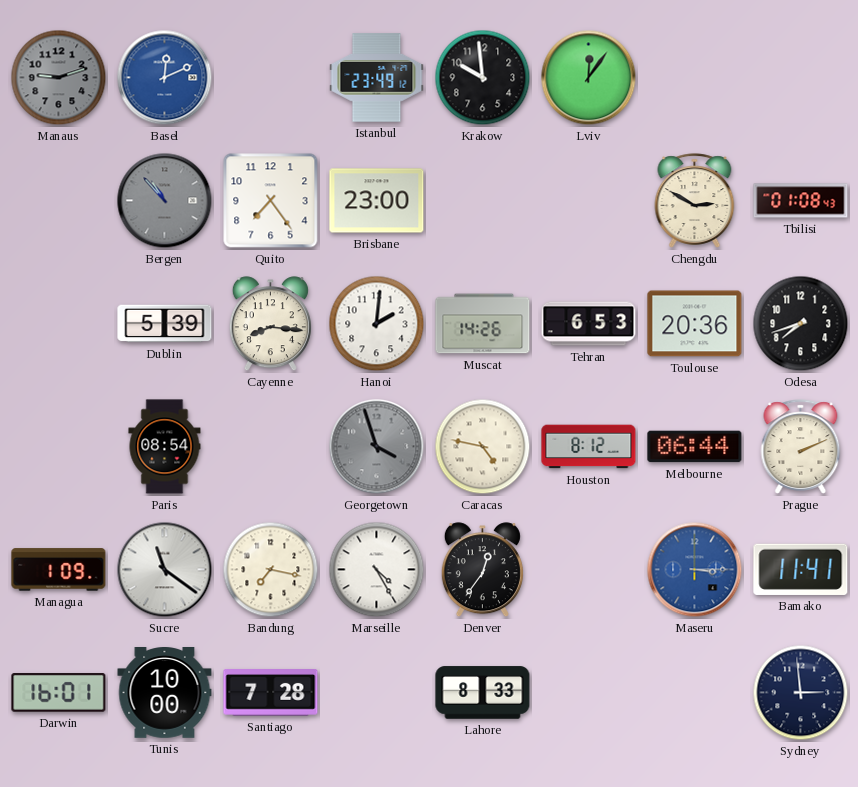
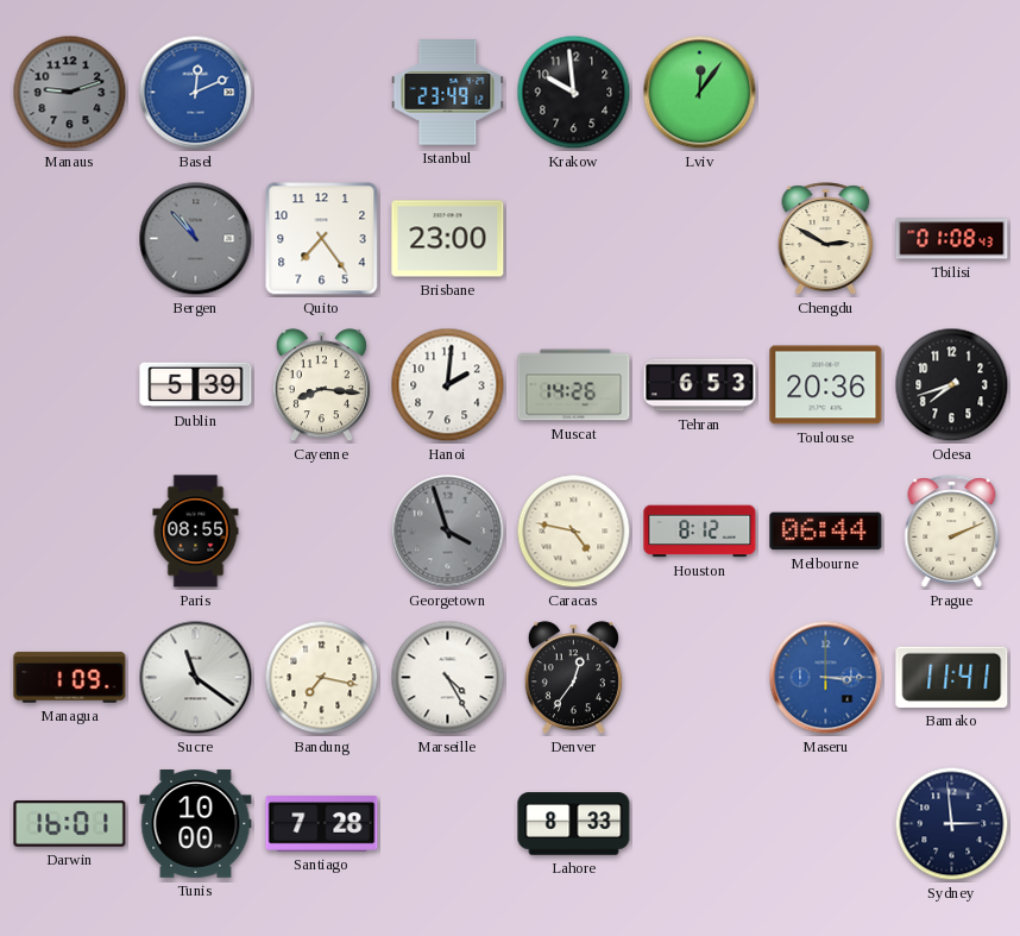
Paris: 08:54 -> 08:55
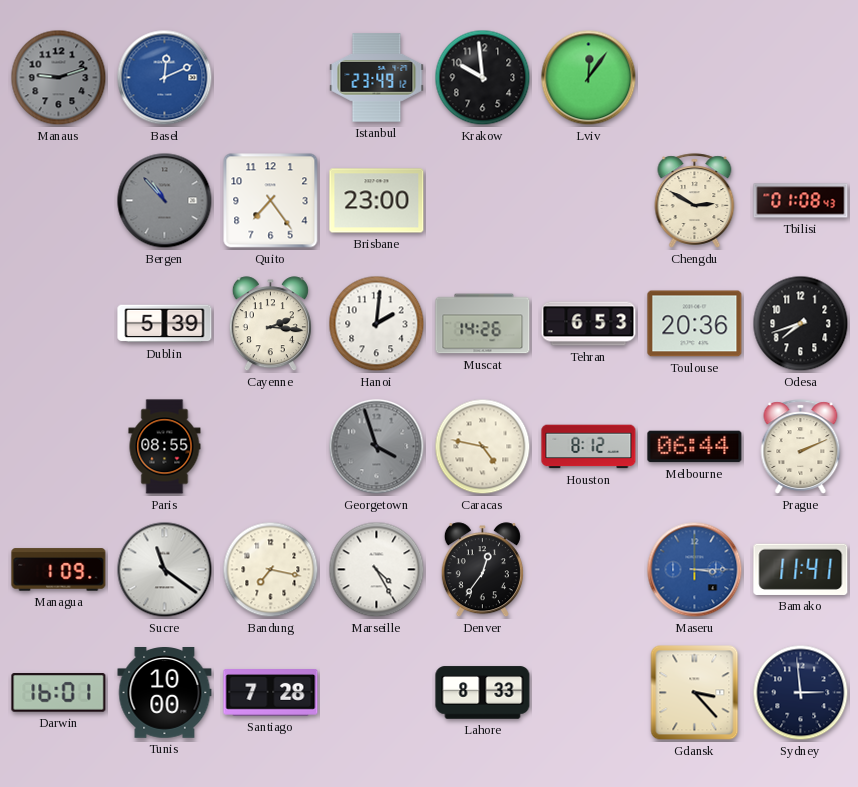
Cayenne: 8:16 -> 2:16
Gdansk: none -> 3:23
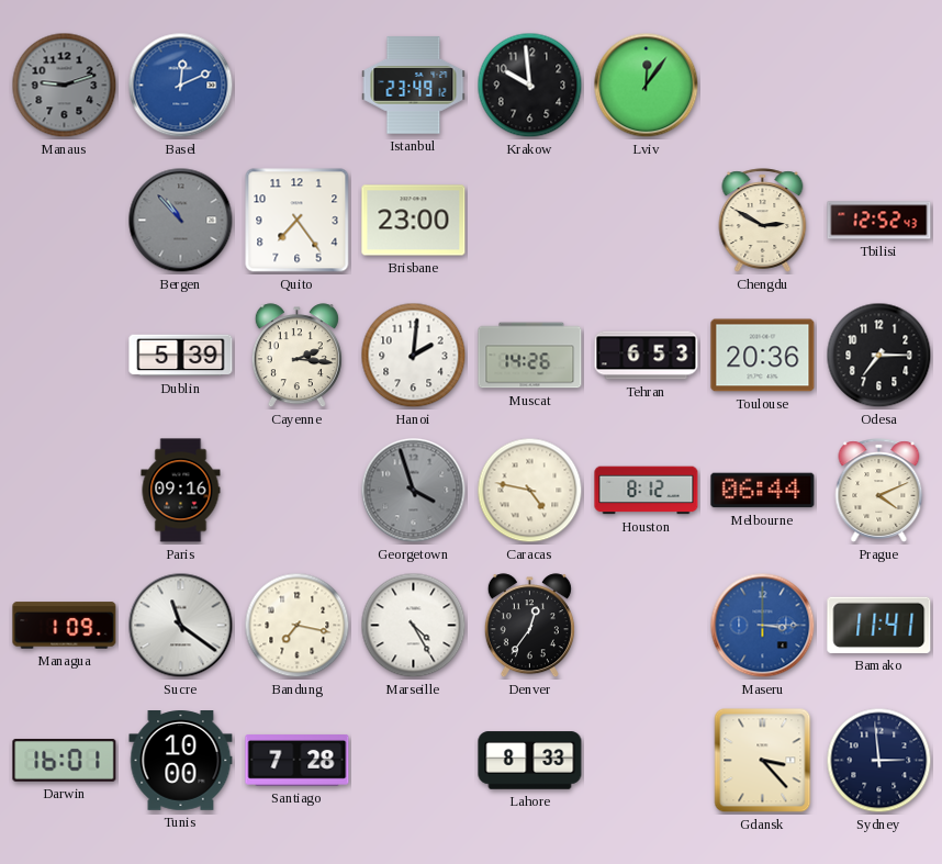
Tbilisi: 01:08 -> 12:52
Odesa: 7:42 -> 7:15
Paris: 08:55 -> 09:16
Prague: 2:11 -> 4:11
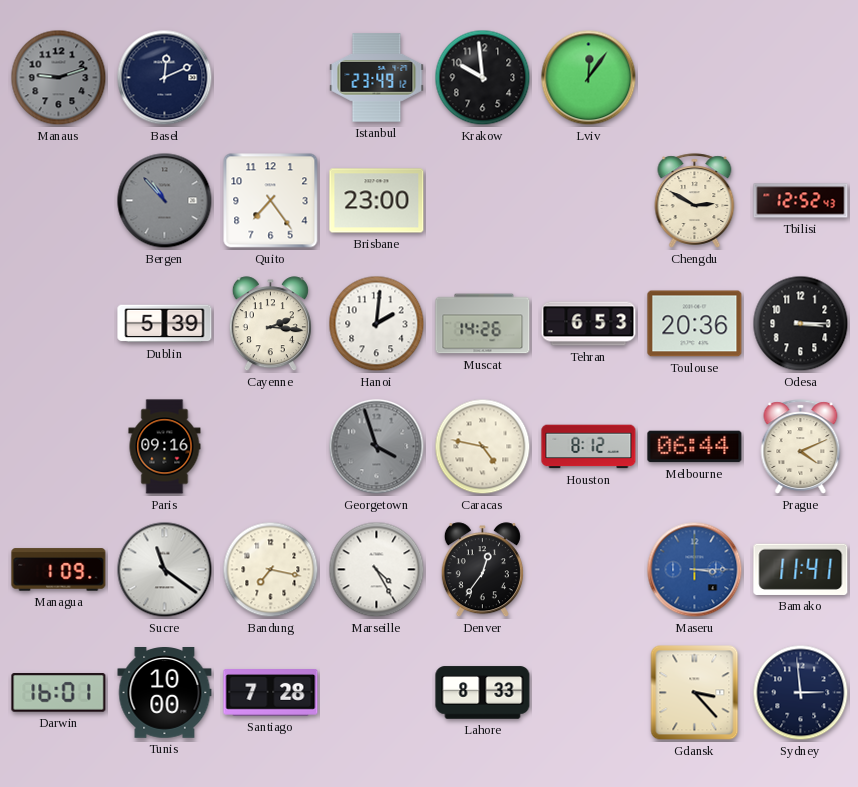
Basel dial: blue -> navy
Odesa: 7:15 -> 3:15
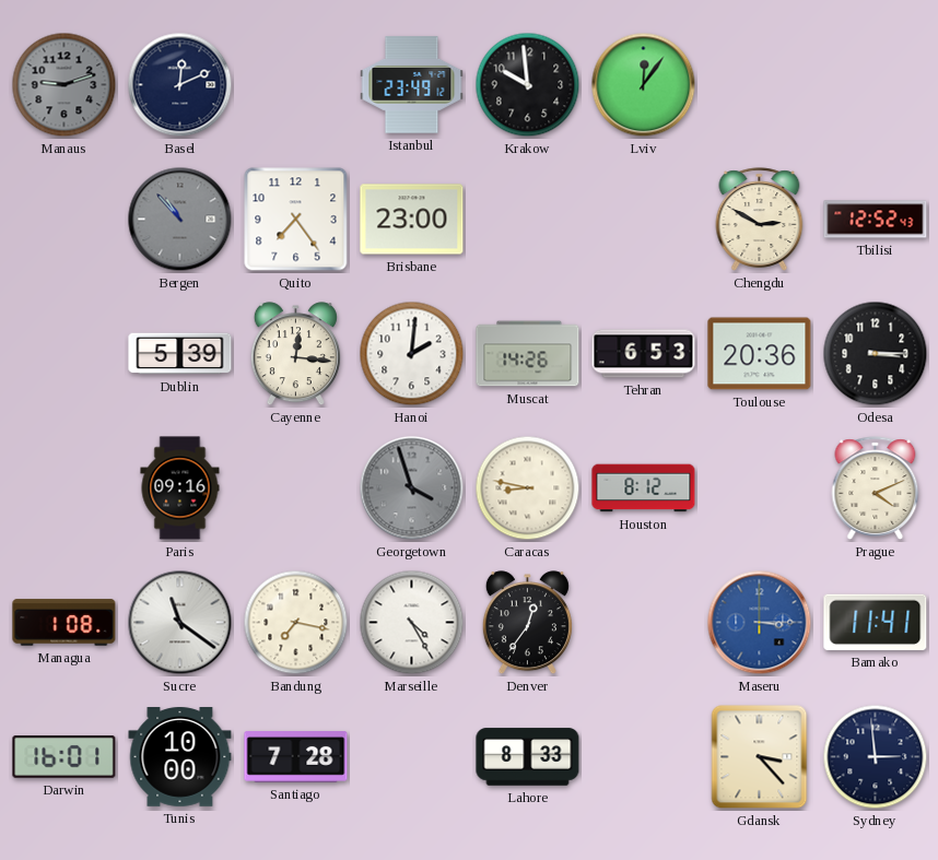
Cayenne: 2:16 -> 12:16
Caracas: 4:47 -> 8:47
Melbourne: 06:44 -> none
Managua: 1:09 -> 1:08
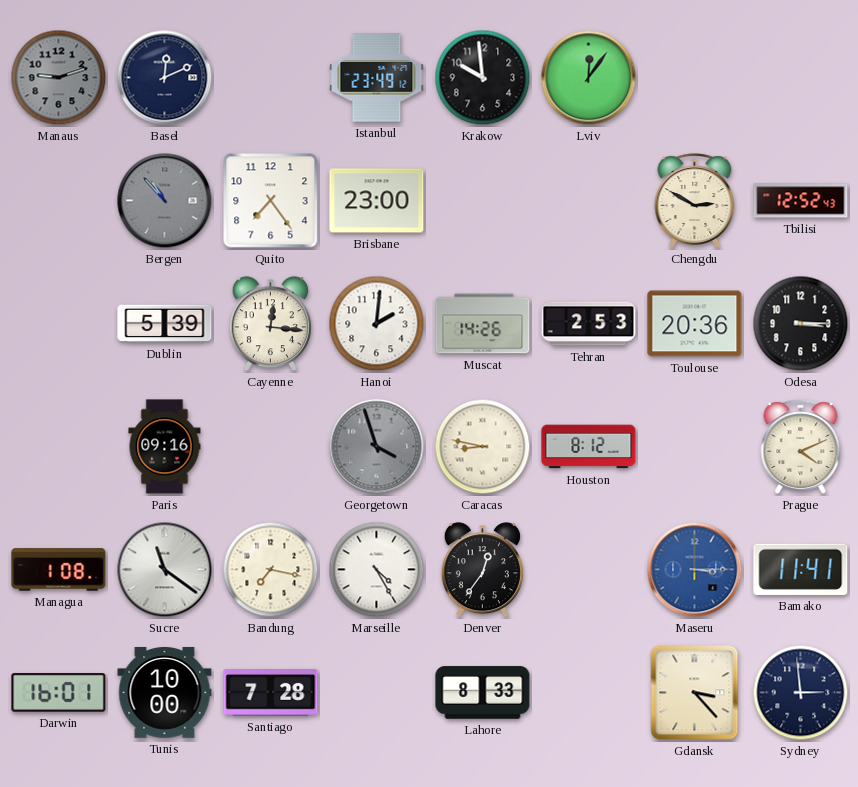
Tehran: 6:53 -> 2:53
